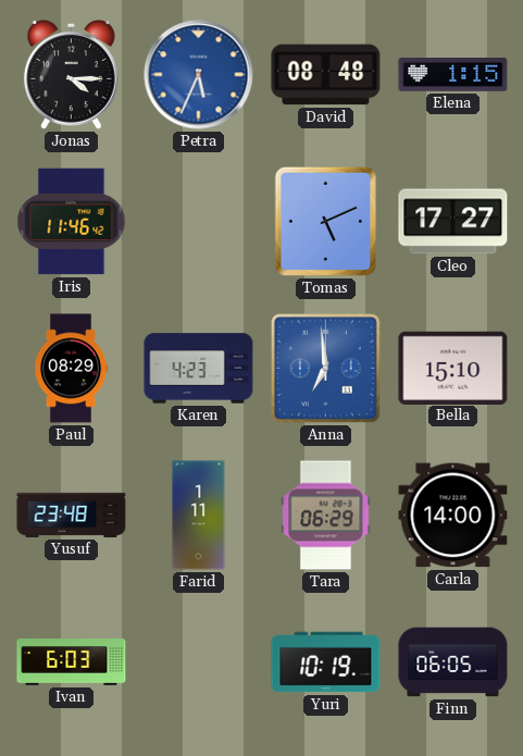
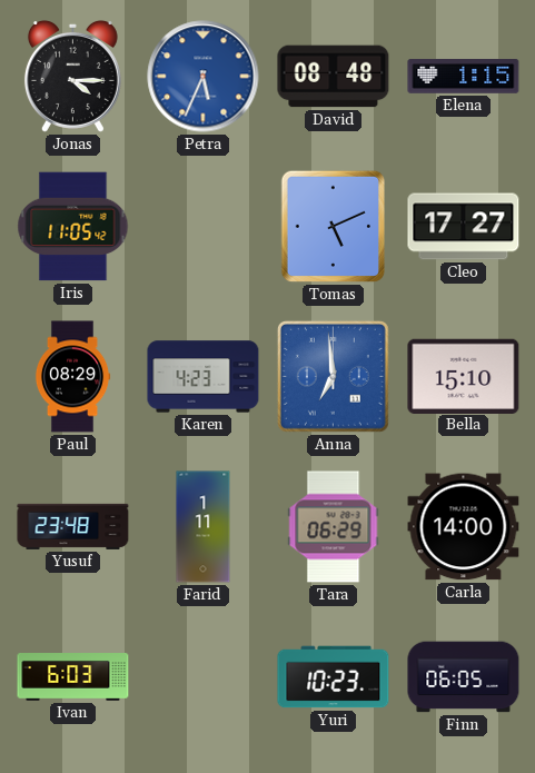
Iris: 11:46 -> 11:05
Yuri: 10:19 -> 10:23
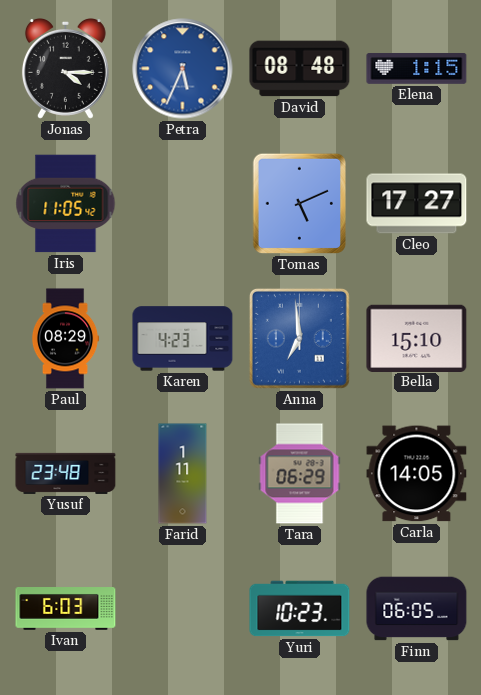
Carla: 14:00 -> 14:05
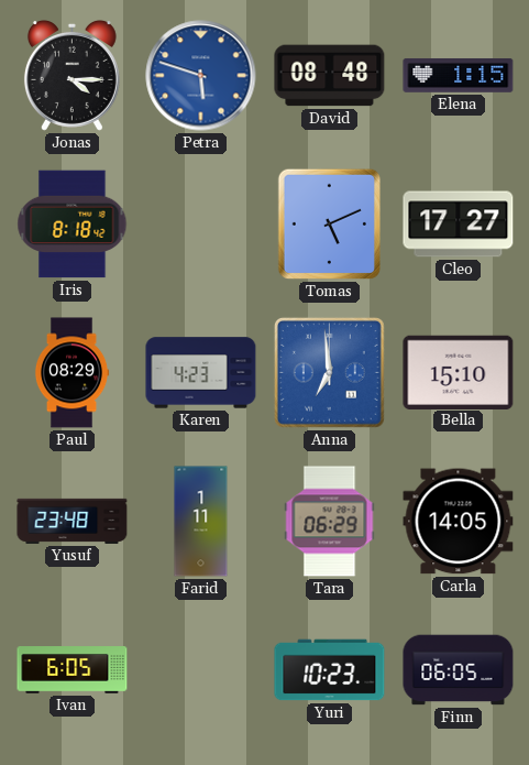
Petra: 5:34 -> 5:48
Iris: 11:05 -> 8:18
Ivan: 6:03 -> 6:05
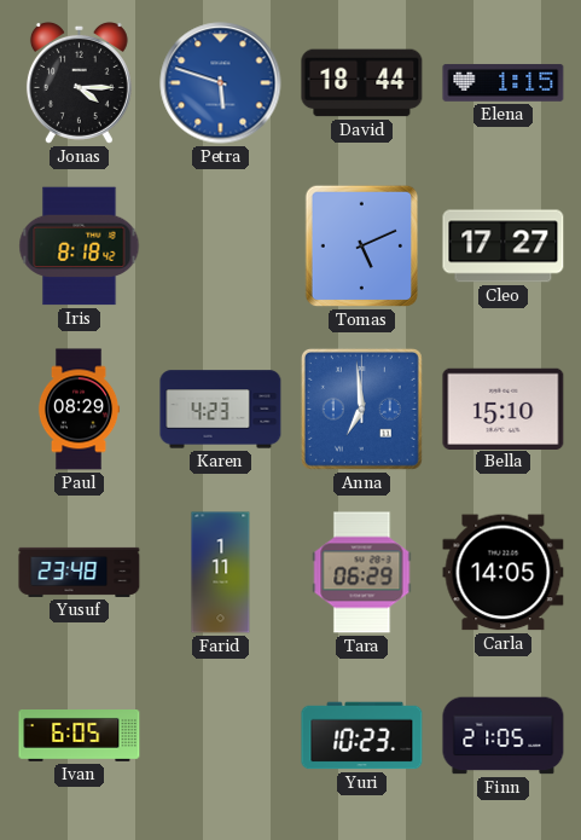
David: 08:48 -> 18:44
Finn: 06:05 -> 21:05
